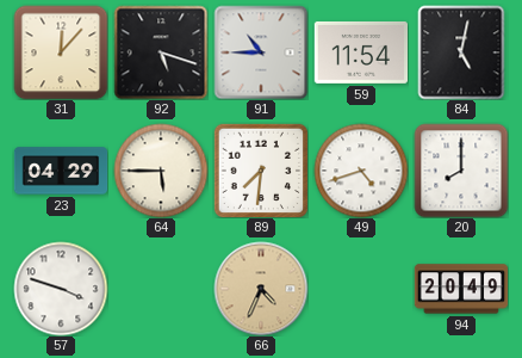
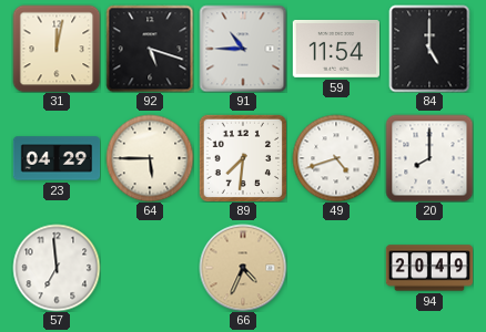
31: 12:07 -> 12:02
84: 5:02 -> 5:00
57: 3:48 -> 6:59
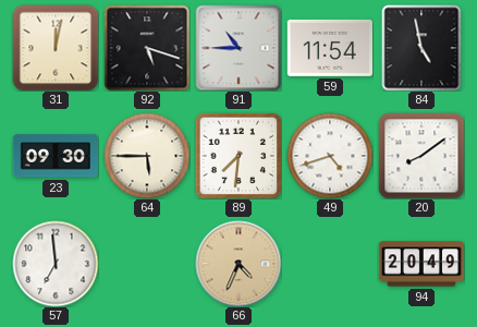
84: 5:00 -> 4:58
23: 04:29 -> 09:30
20: 8:00 -> 8:09
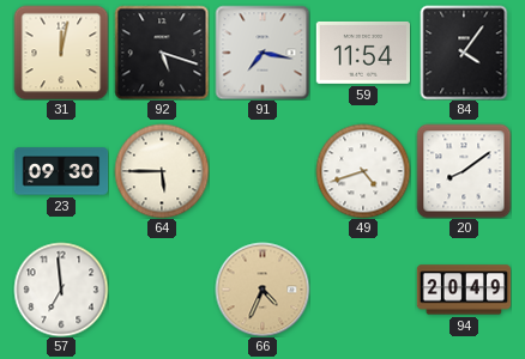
91: 10:45 -> 7:17
84: 4:58 -> 4:06
89: 7:31 -> none
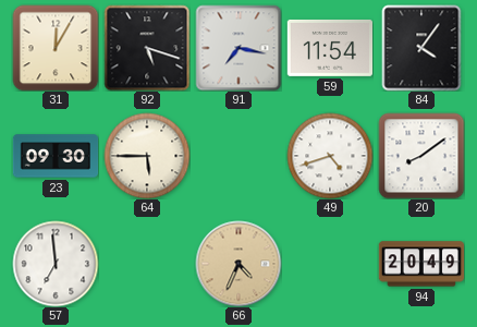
31: 12:02 -> 12:05
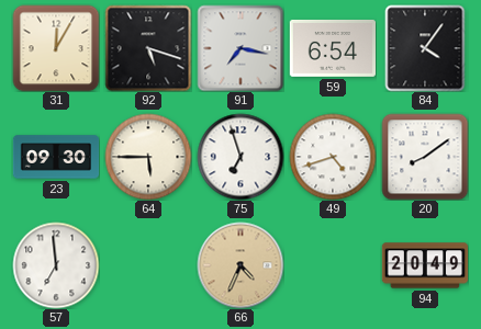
59: 11:54 -> 6:54
75: none -> 6:57
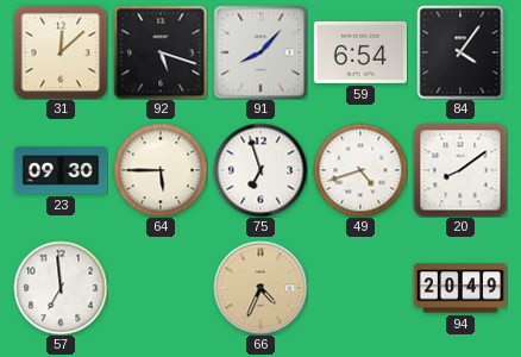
31: 12:05 -> 12:08
91: 7:17 -> 8:07
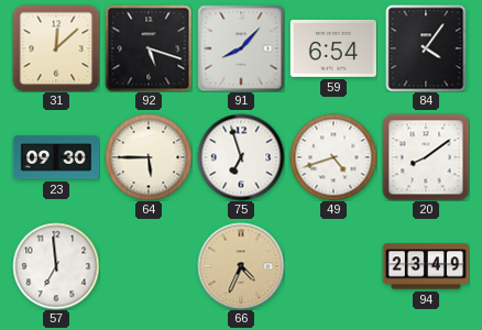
94: 20:49 -> 23:49
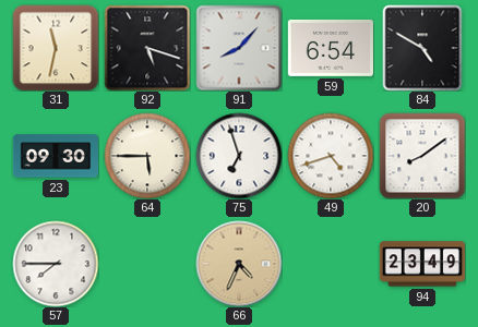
31: 12:08 -> 11:32
84: 4:06 -> 4:50
57: 6:59 -> 7:45
